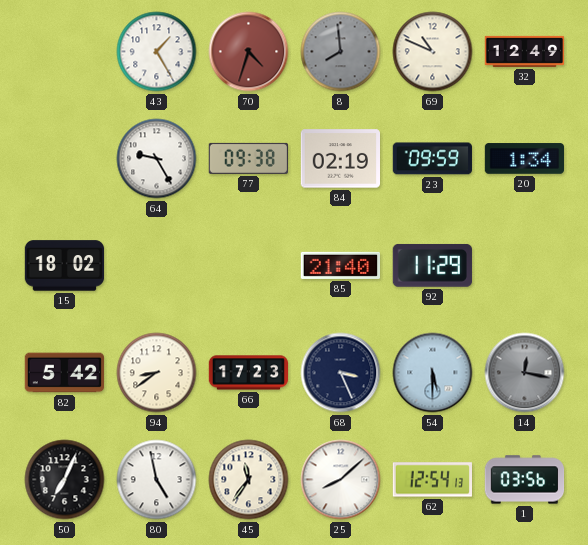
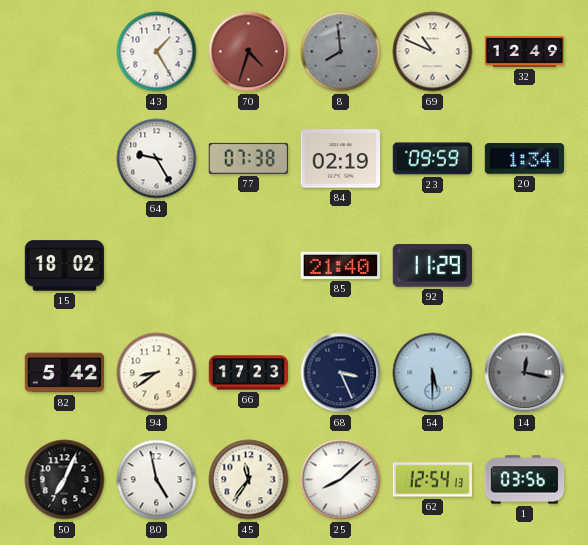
77: 09:38 -> 07:38
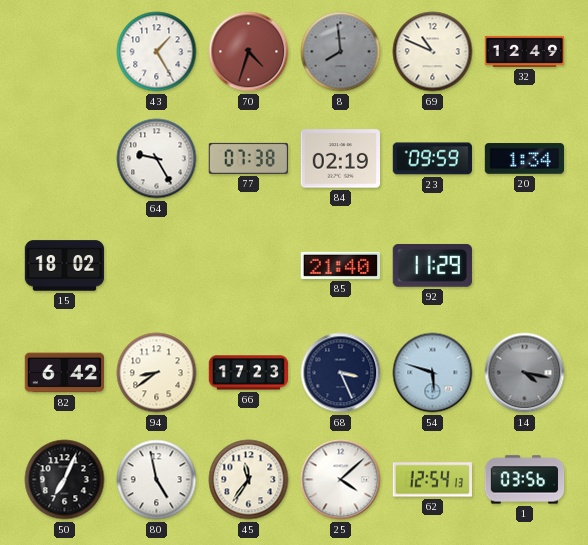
82: 5:42 -> 6:42
54: 5:30 -> 5:48
14: 12:17 -> 4:17
25: 8:08 -> 4:08
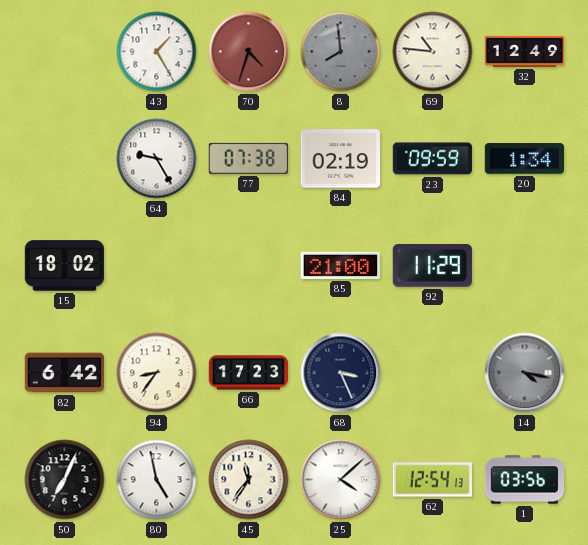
69: 10:49 -> 10:46
85: 21:40 -> 21:00
94: 8:39 -> 8:36
54: 5:48 -> none
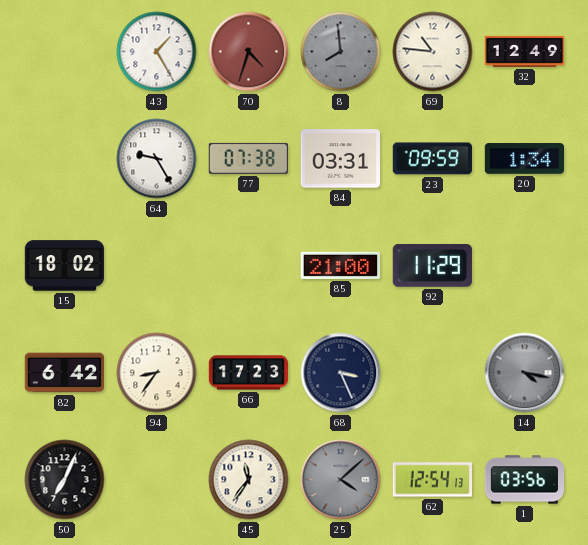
84: 02:19 -> 03:31
80: 4:58 -> none
25 dial: white -> grey
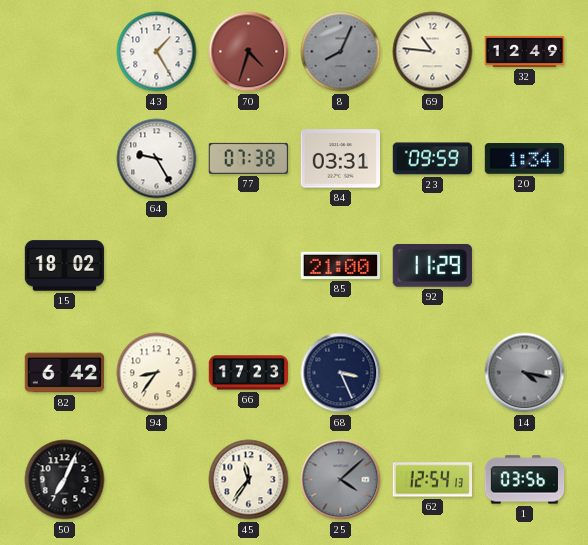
8: 7:59 -> 8:04
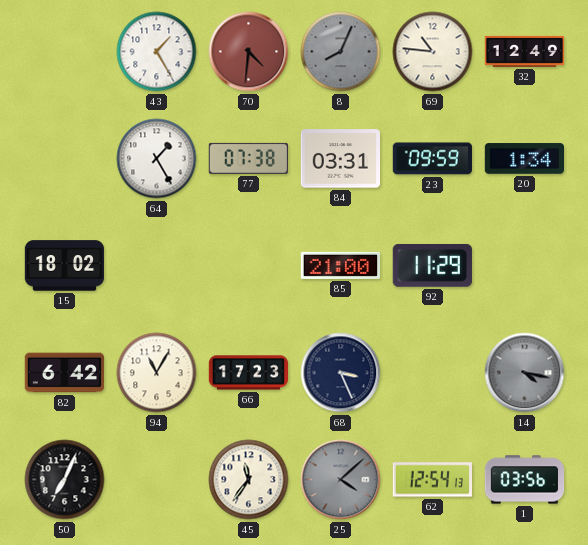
70: 4:33 -> 4:31
64: 9:25 -> 1:25
94: 8:36 -> 11:05
